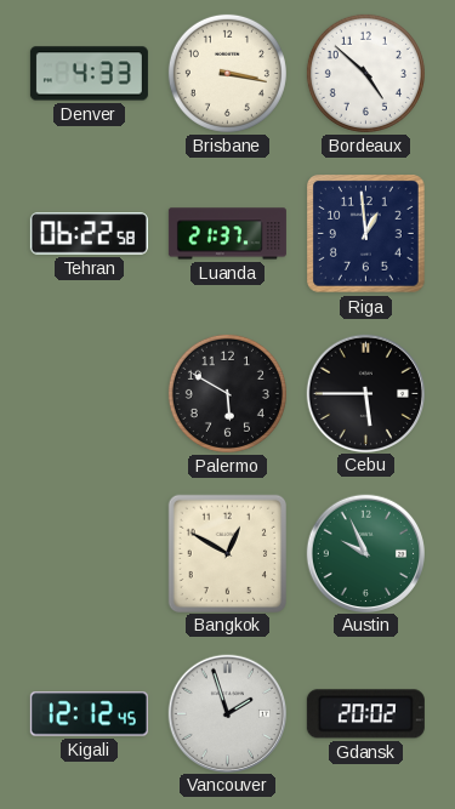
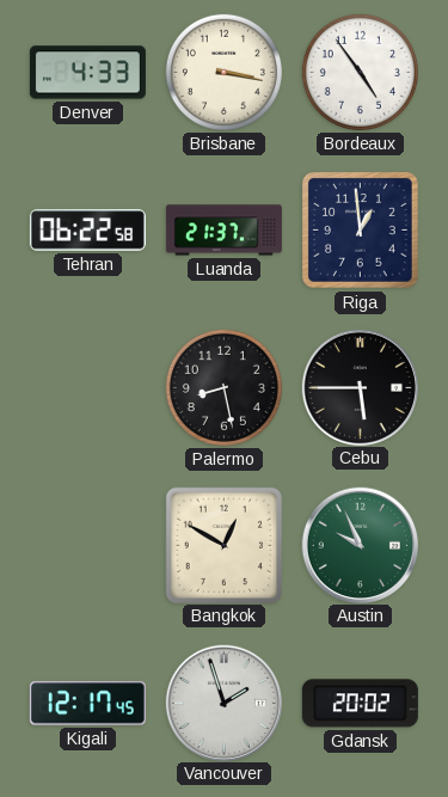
Bordeaux: 4:52 -> 4:54
Palermo: 5:50 -> 8:28
Kigali: 12:12 -> 12:17
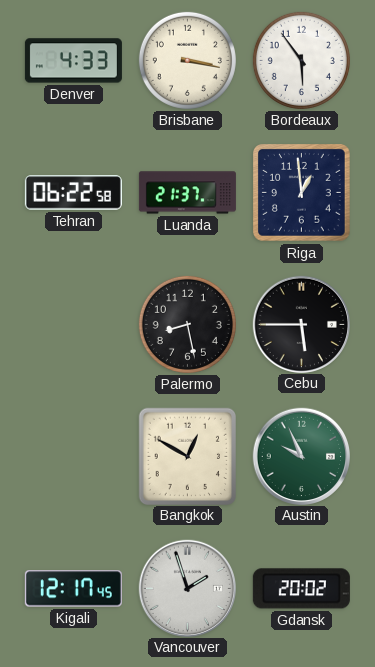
Bordeaux: 4:54 -> 5:54
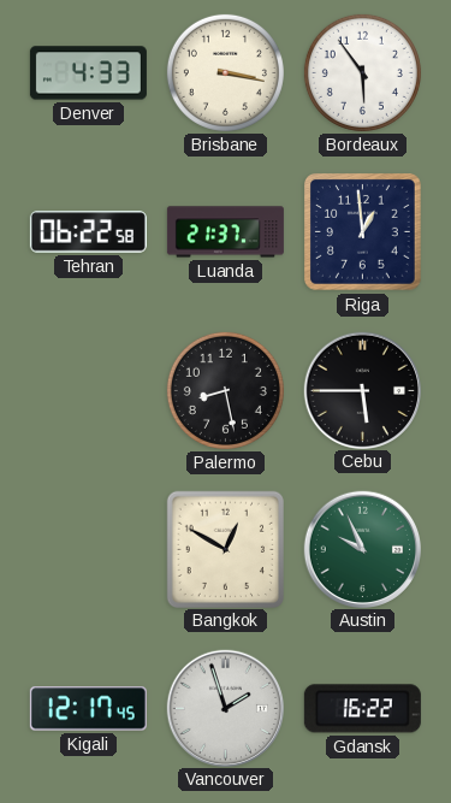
Gdansk: 20:02 -> 16:22
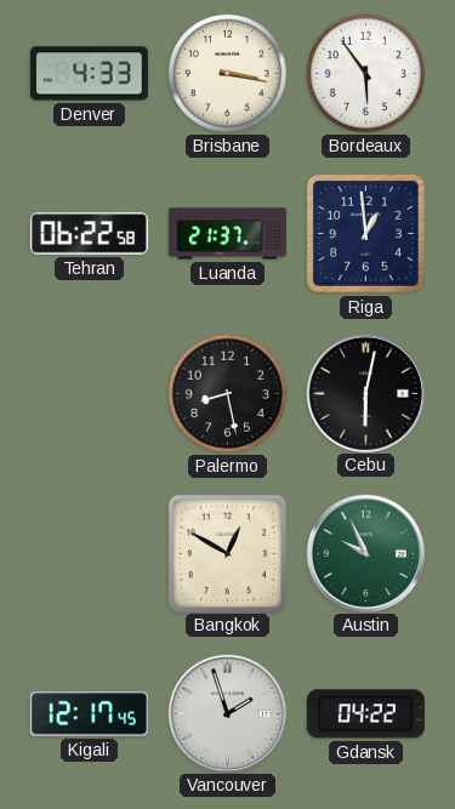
Cebu: 5:45 -> 6:02
Gdansk: 16:22 -> 04:22
